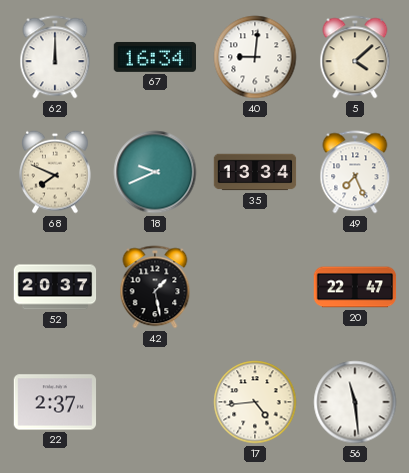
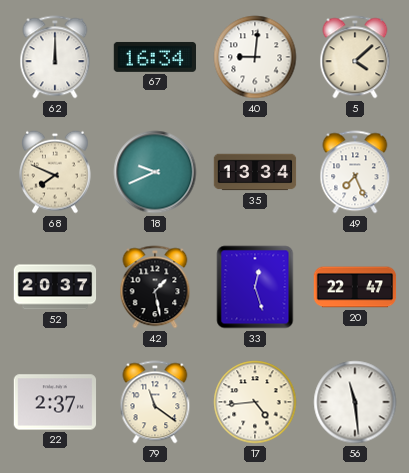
33: none -> 12:27
79: none -> 11:21
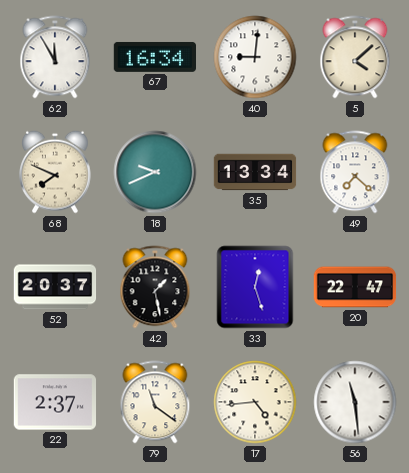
62: 12:00 -> 11:55
49: 7:26 -> 7:22
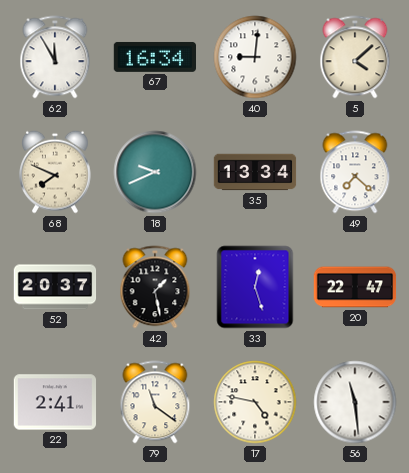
22: 2:37 -> 2:41
17: 4:44 -> 4:47
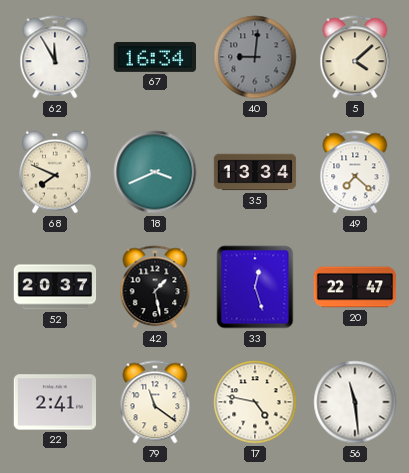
40 dial: white -> grey
18: 9:41 -> 3:41
